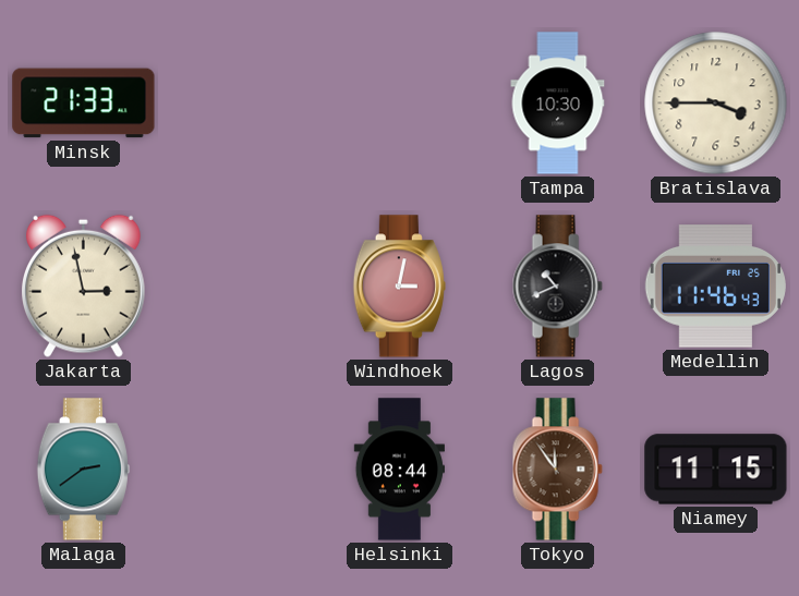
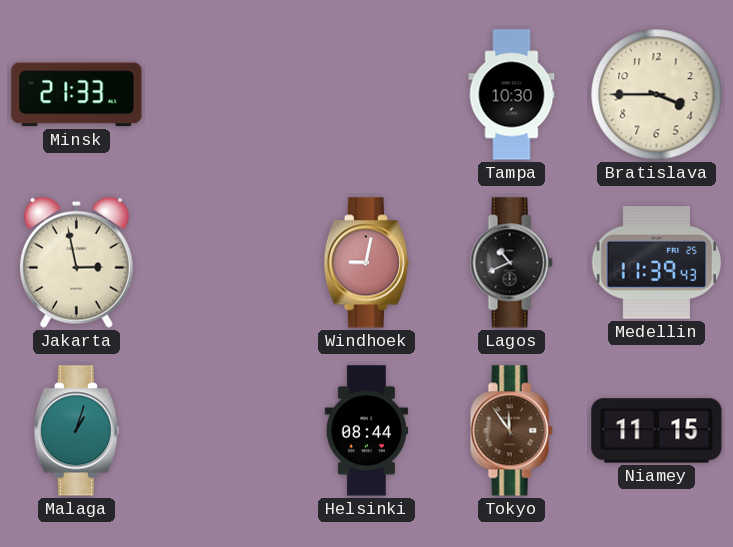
Windhoek: 3:02 -> 9:02
Medellin: 11:46 -> 11:39
Malaga: 2:39 -> 1:03
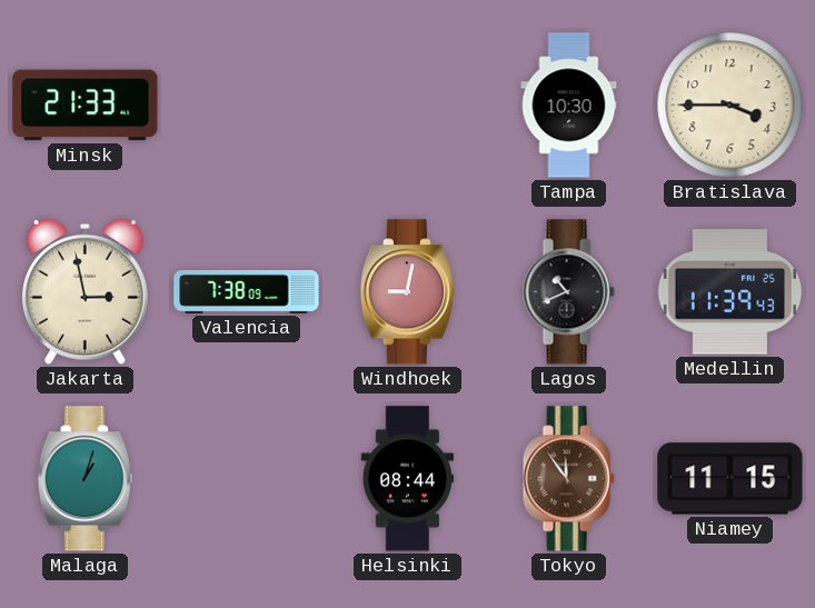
Valencia: none -> 7:38
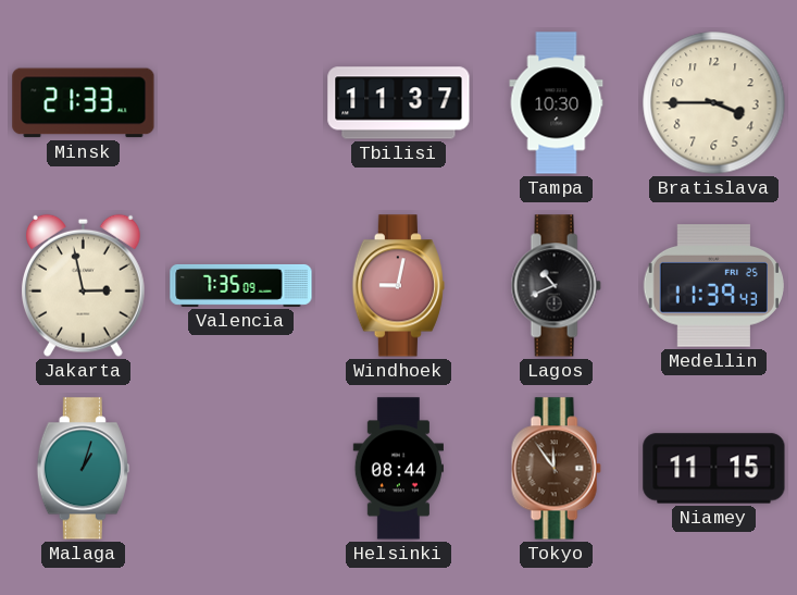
Tbilisi: none -> 11:37
Valencia: 7:38 -> 7:35
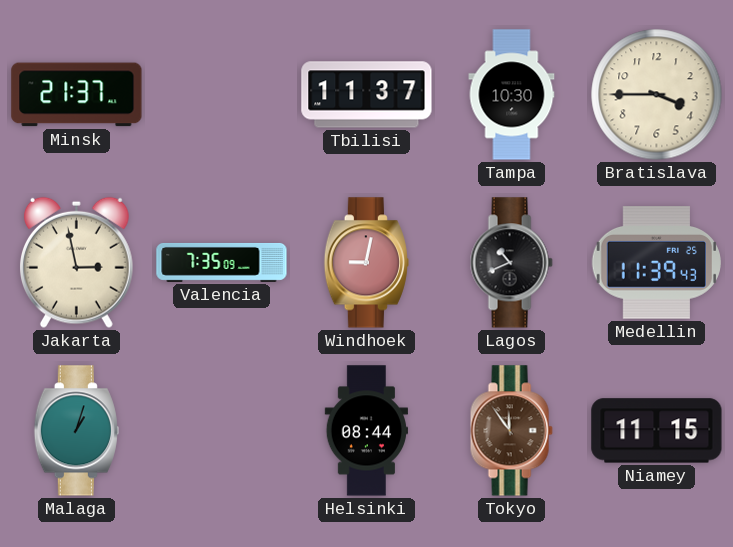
Minsk: 21:33 -> 21:37
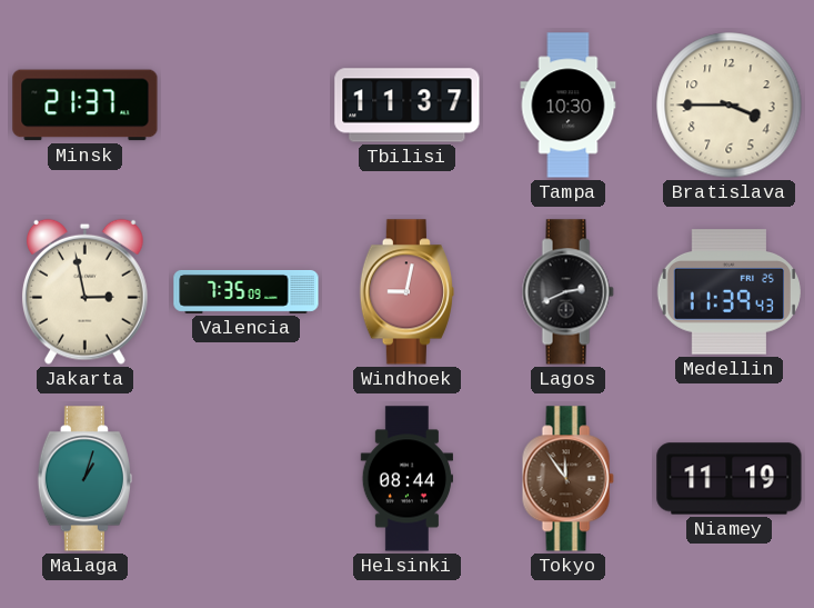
Lagos: 10:41 -> 2:41
Niamey: 11:15 -> 11:19
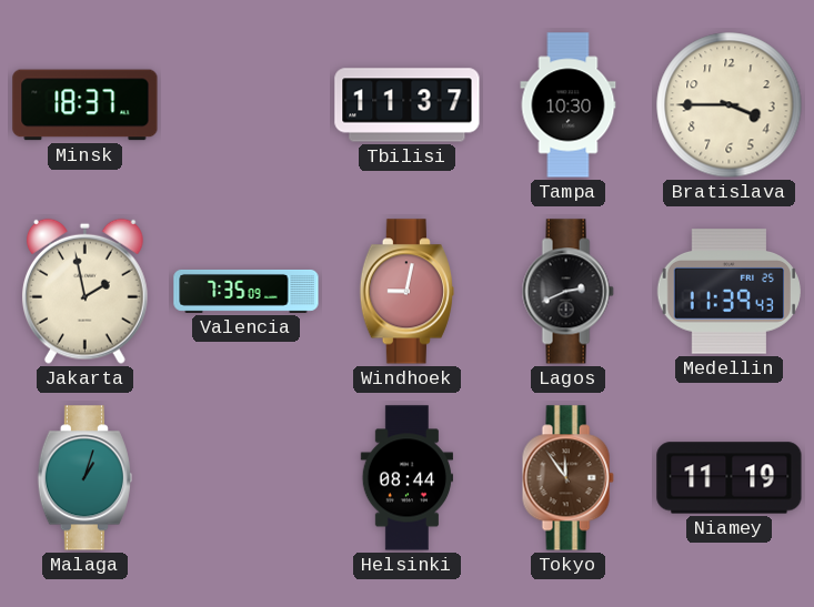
Minsk: 21:37 -> 18:37
Jakarta: 2:58 -> 1:58
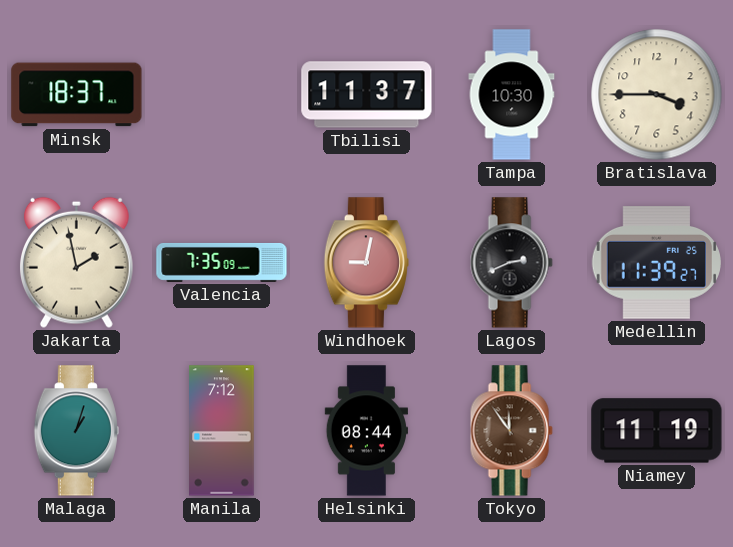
Medellin: 11:39:43 -> 11:39:27
Manila: none -> 7:12
